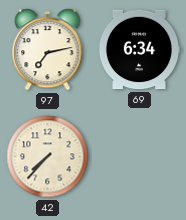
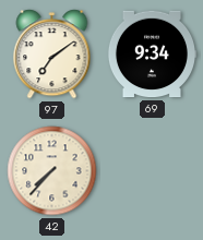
97: 7:13 -> 7:09
69: 6:34 -> 9:34
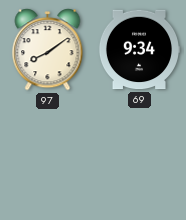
97: 7:09 -> 8:09
42: 7:37 -> none
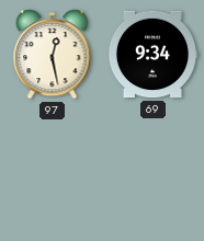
97: 8:09 -> 12:28
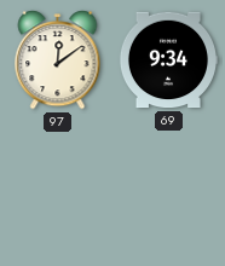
97: 12:28 -> 12:09
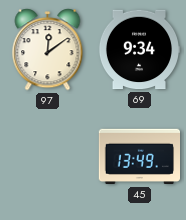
45: none -> 13:49
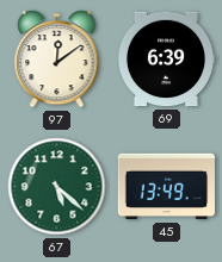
69: 9:34 -> 6:39
67: none -> 5:22
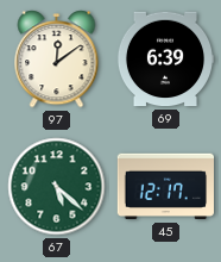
45: 13:49 -> 12:17
